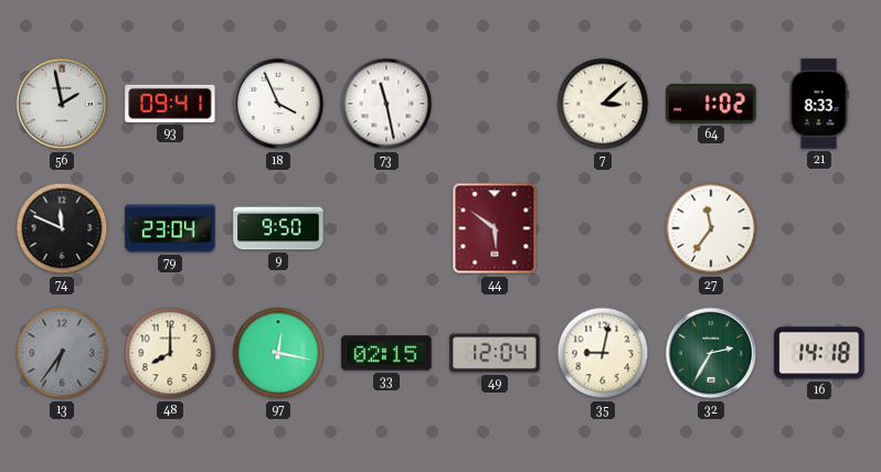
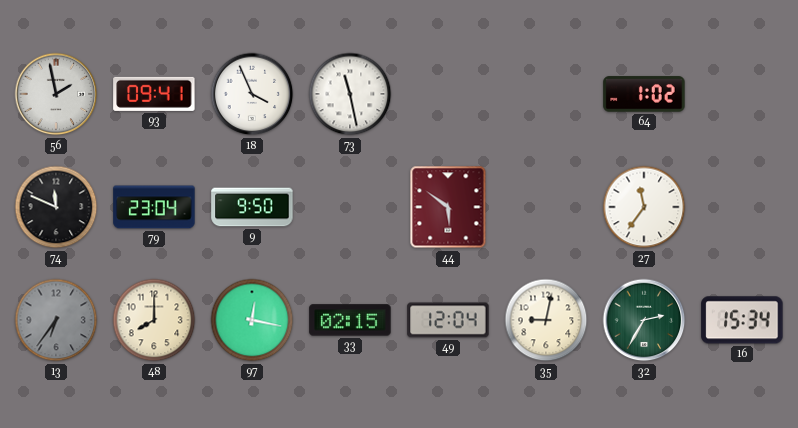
7: 3:08 -> none
21: 8:33 -> none
16: 14:18 -> 15:34
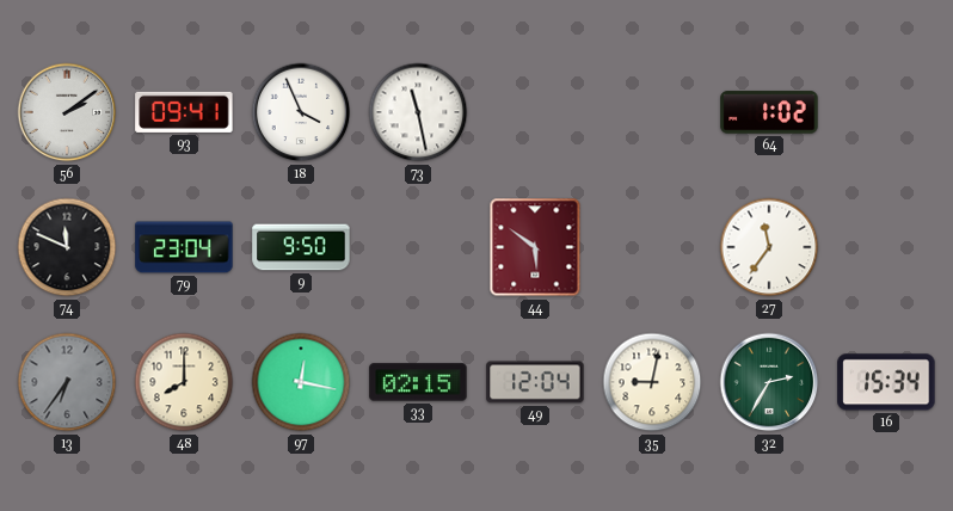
56: 1:58 -> 2:09
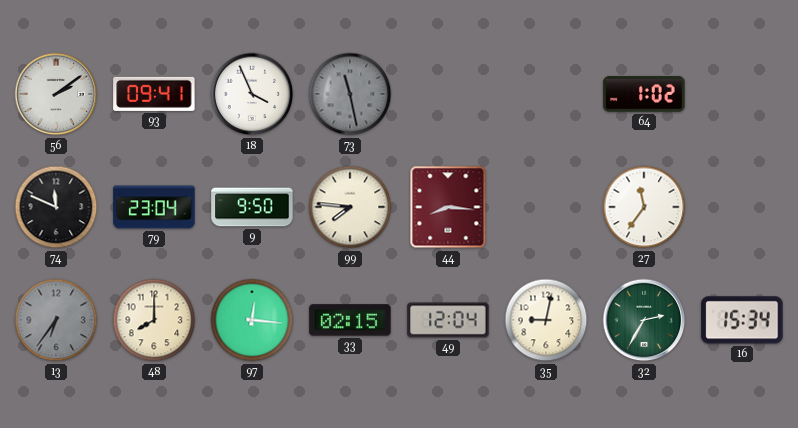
73 dial: white -> grey
99: none -> 7:46
44: 5:51 -> 8:16
97: 12:17 -> 12:16
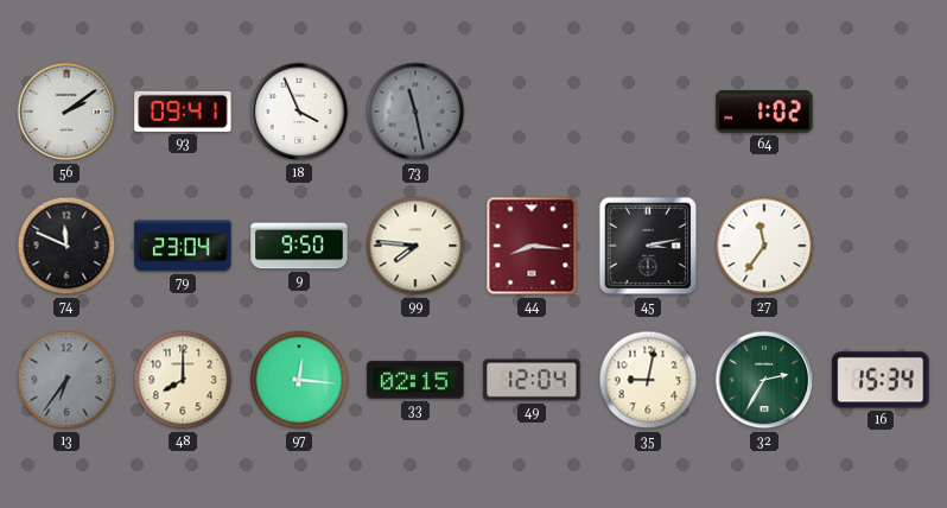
45: none -> 3:13
